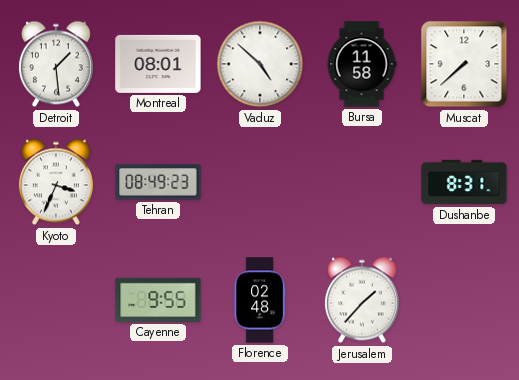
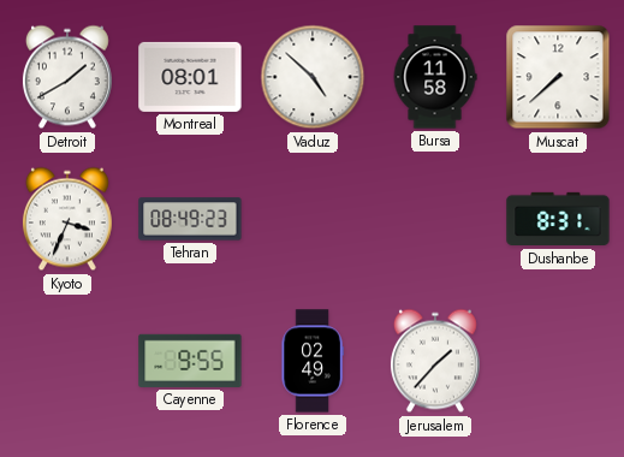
Detroit: 1:29 -> 1:40
Florence: 02:48 -> 02:49
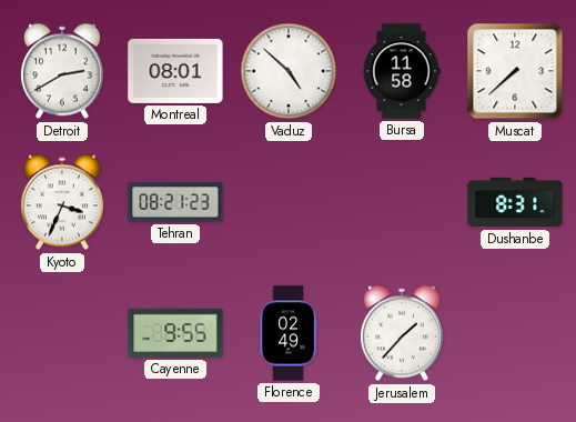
Detroit: 1:40 -> 2:40
Tehran: 08:49 -> 08:21
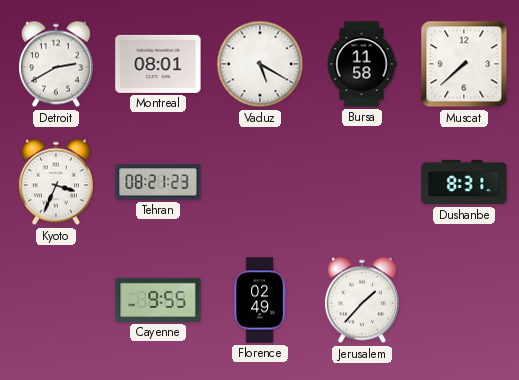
Vaduz: 4:52 -> 5:20
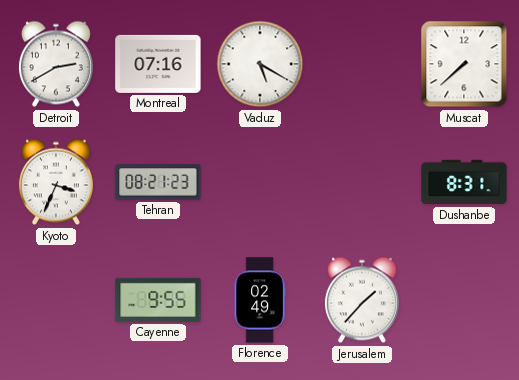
Montreal: 08:01 -> 07:16
Bursa: 11:58 -> none
